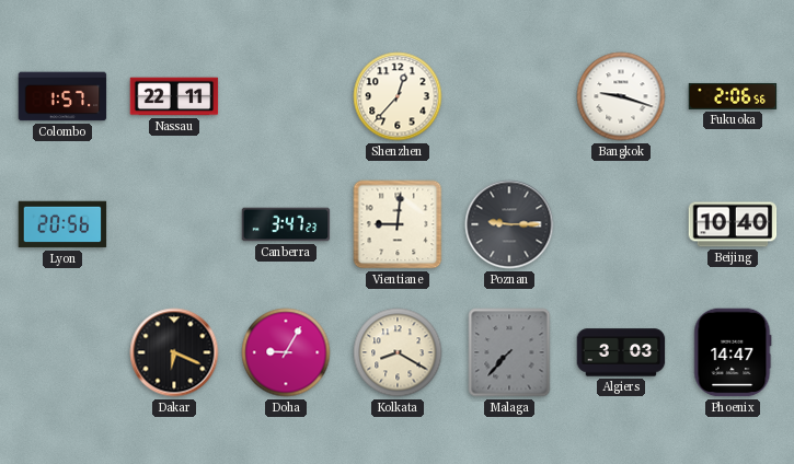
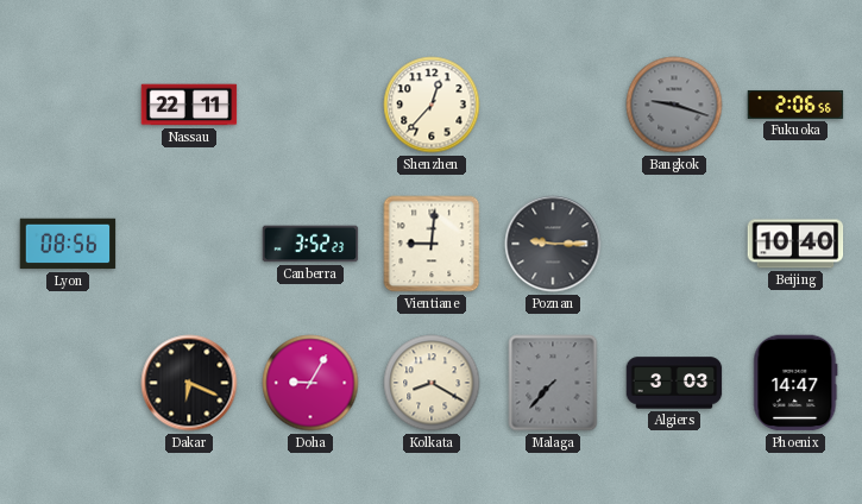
Colombo: 1:57 -> none
Bangkok dial: white -> grey
Lyon: 20:56 -> 08:56
Canberra: 3:47 -> 3:52
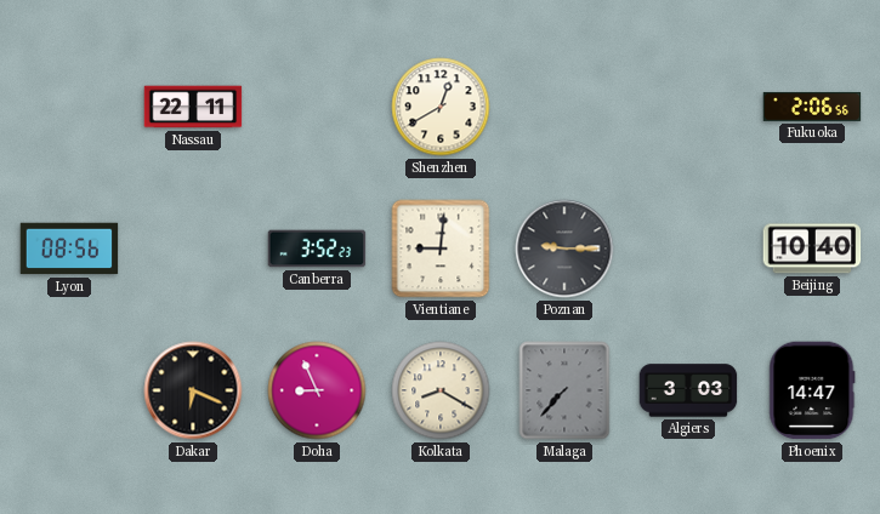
Shenzhen: 12:37 -> 12:40
Bangkok: 9:18 -> none
Doha: 9:05 -> 8:56
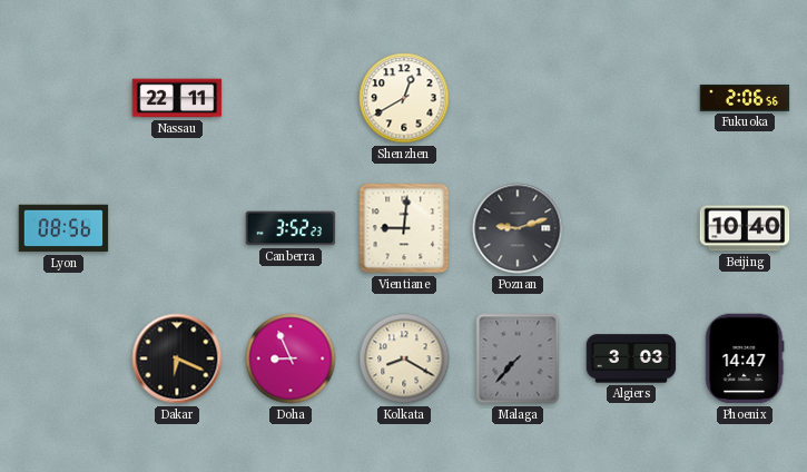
Poznan: 9:15 -> 9:12
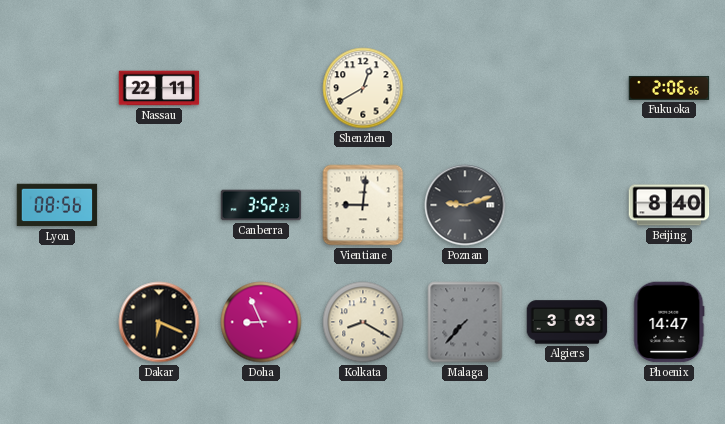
Beijing: 10:40 -> 8:40
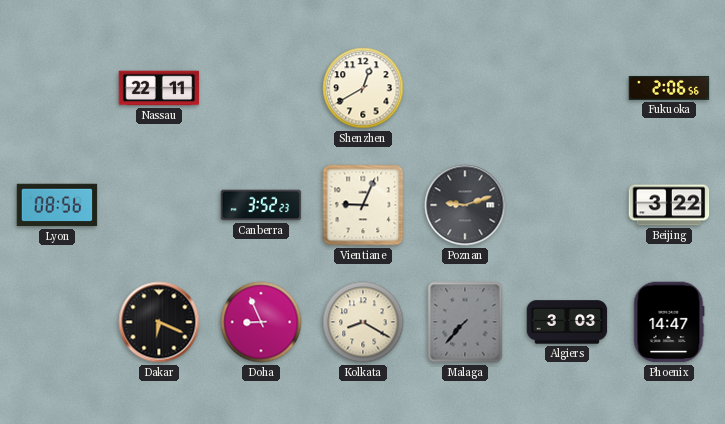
Vientiane: 9:01 -> 9:04
Beijing: 8:40 -> 3:22
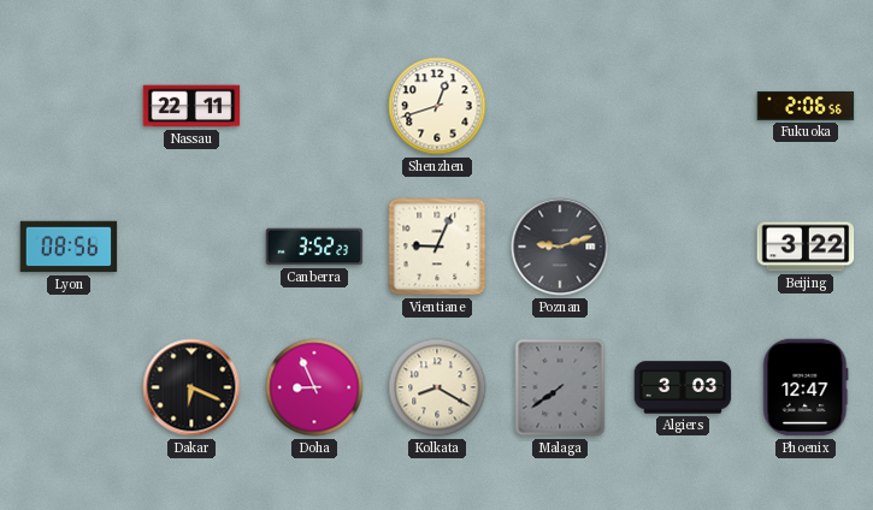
Shenzhen: 12:40 -> 12:42
Malaga: 7:37 -> 7:39
Phoenix: 14:47 -> 12:47
